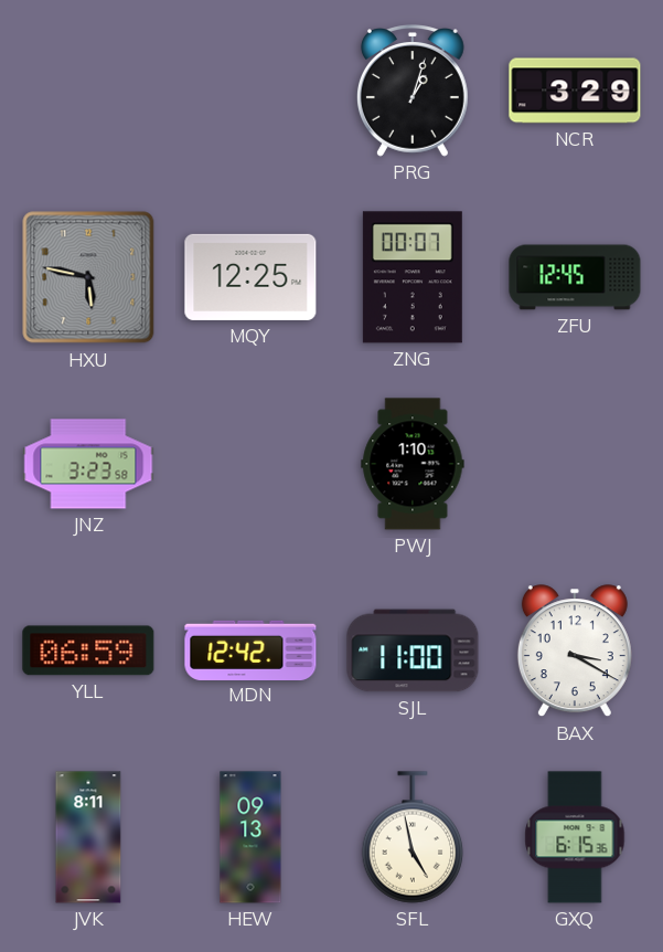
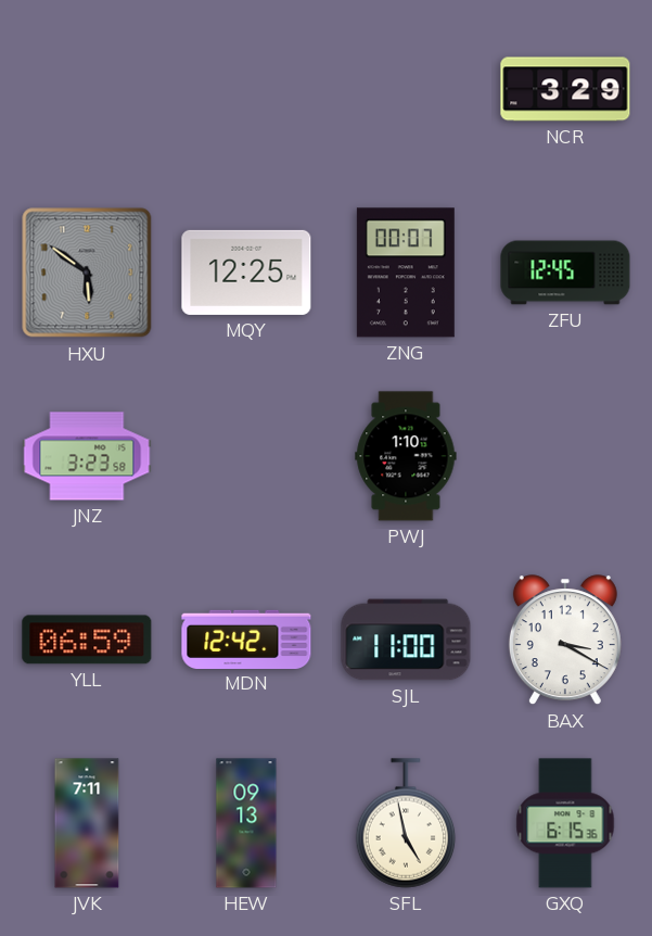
PRG: 1:03 -> none
HXU: 5:47 -> 5:51
JVK: 8:11 -> 7:11
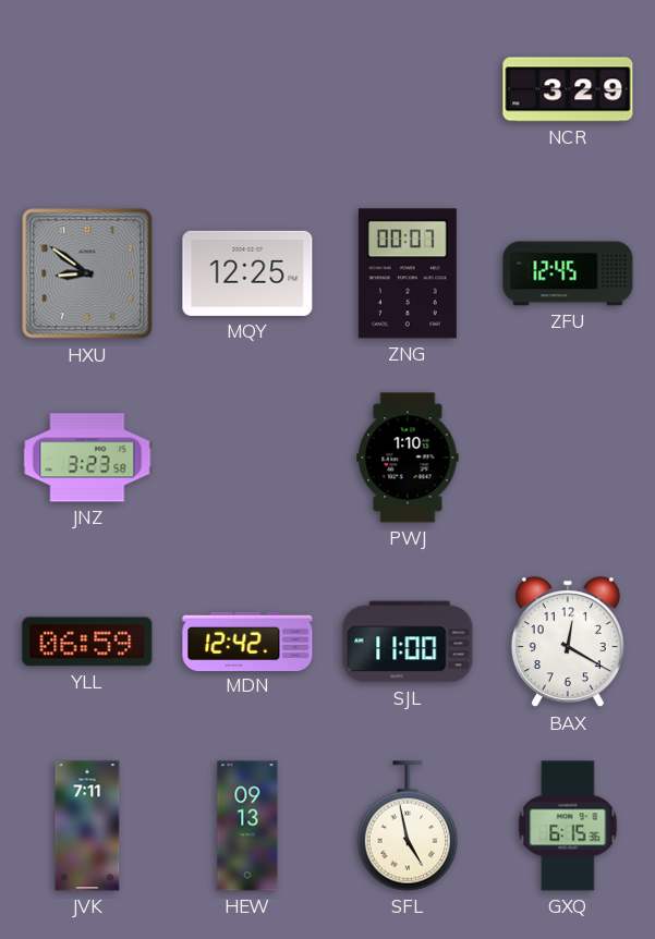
HXU: 5:51 -> 8:51
BAX: 3:20 -> 12:20
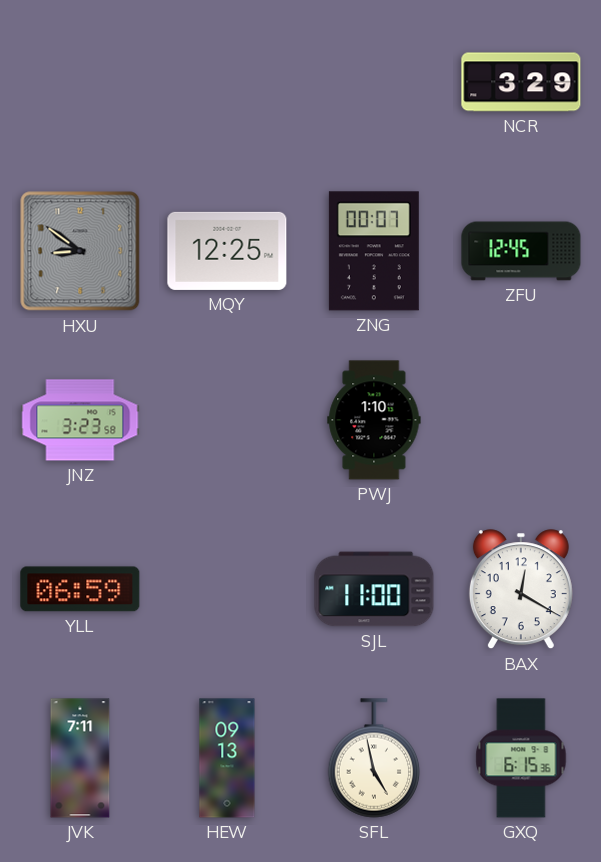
MDN: 12:42 -> none
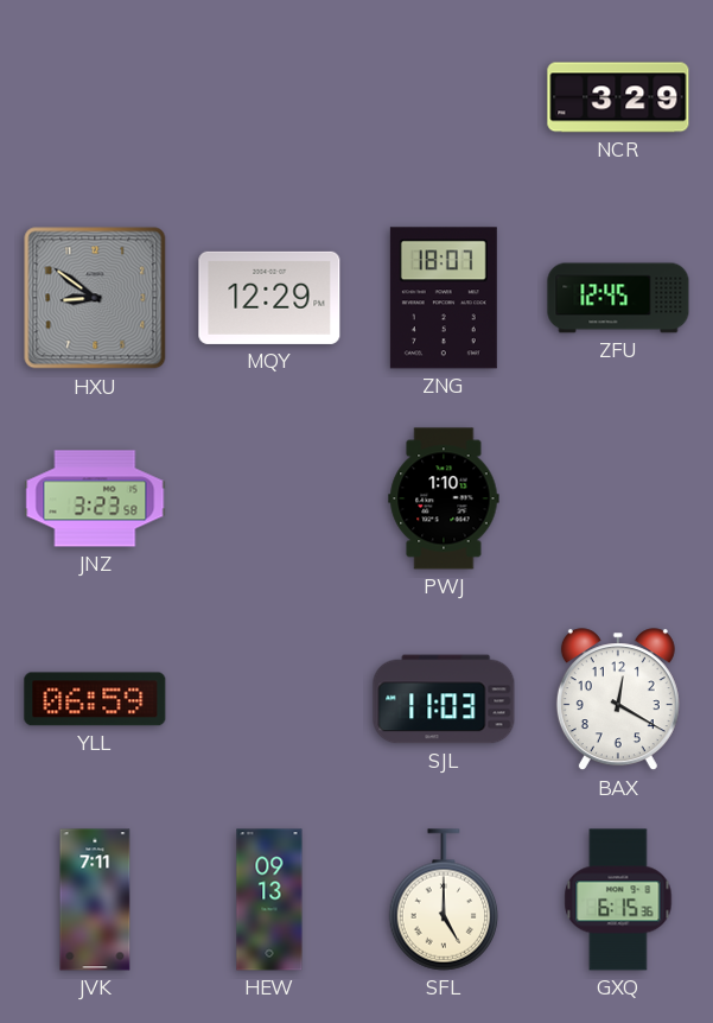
MQY: 12:25 -> 12:29
ZNG: 00:07 -> 18:07
SJL: 11:00 -> 11:03
SFL: 4:58 -> 5:00
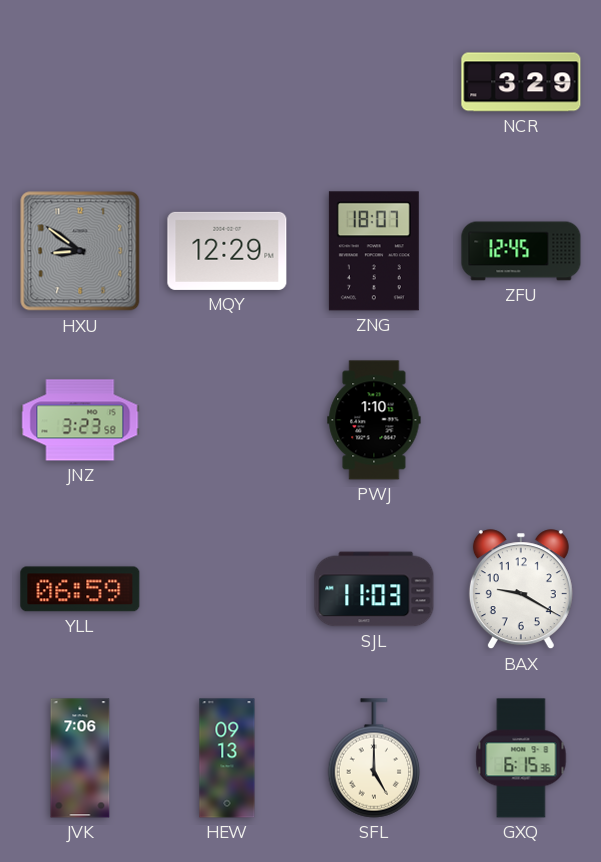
BAX: 12:20 -> 9:20
JVK: 7:11 -> 7:06
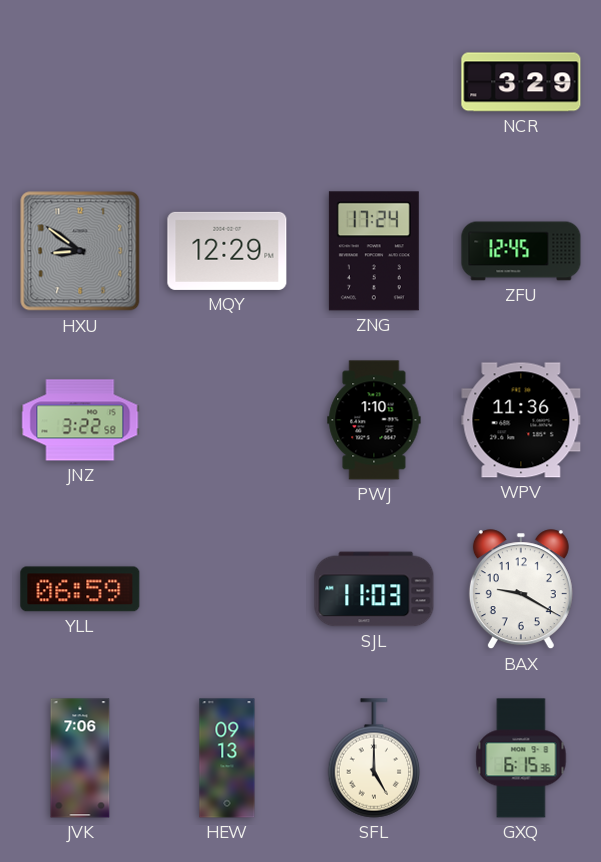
ZNG: 18:07 -> 17:24
JNZ: 3:23 -> 3:22
WPV: none -> 11:36
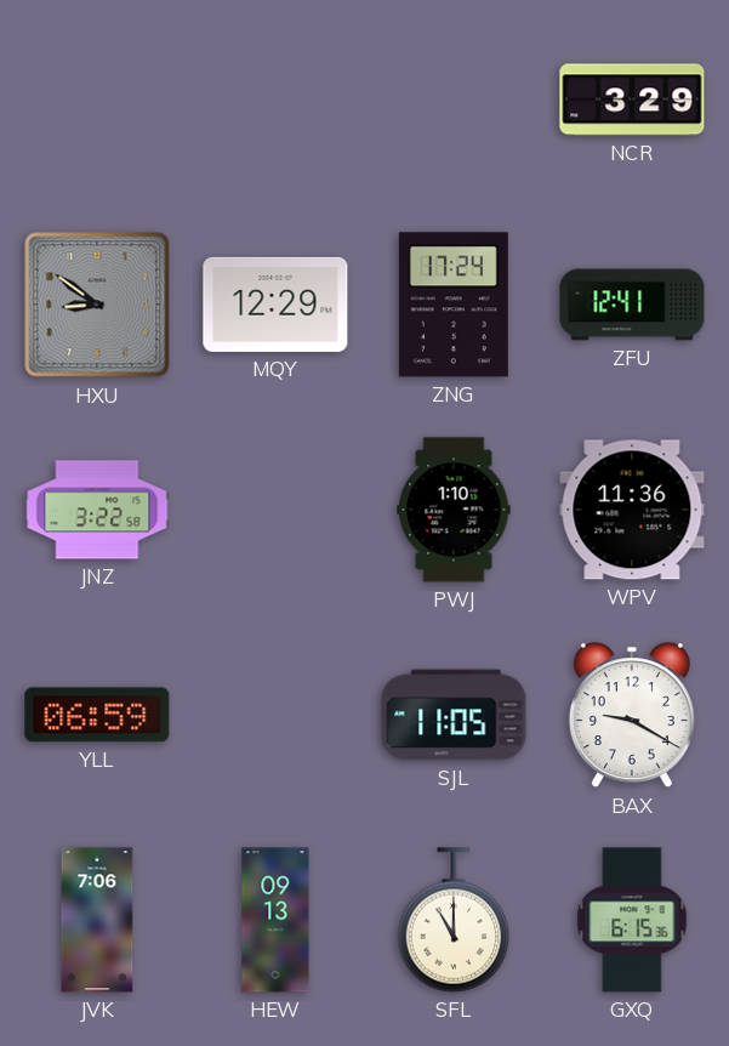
ZFU: 12:45 -> 12:41
SJL: 11:03 -> 11:05
SFL: 5:00 -> 11:00
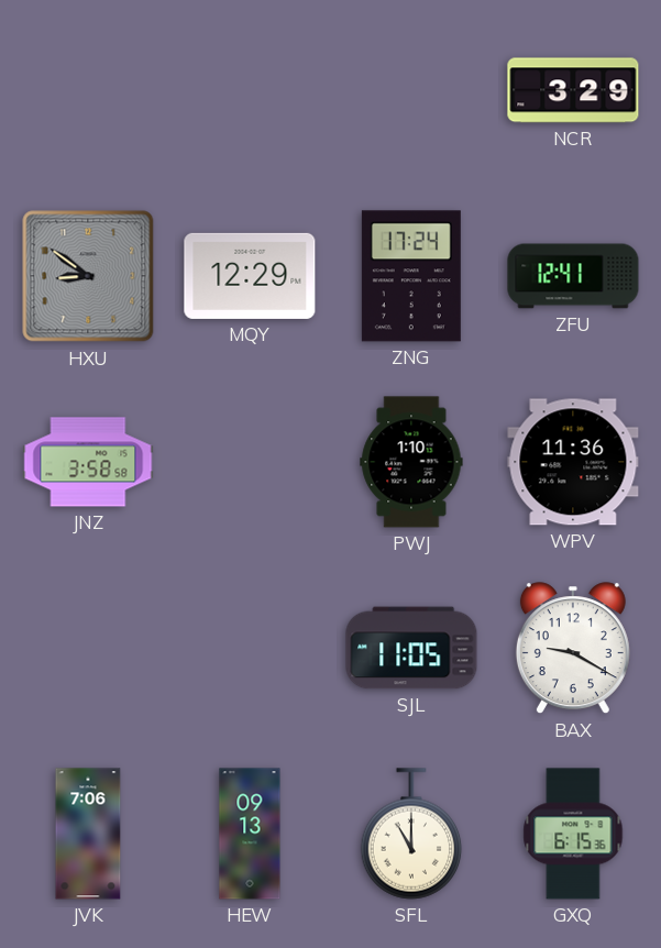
JNZ: 3:22 -> 3:58
YLL: 06:59 -> none
